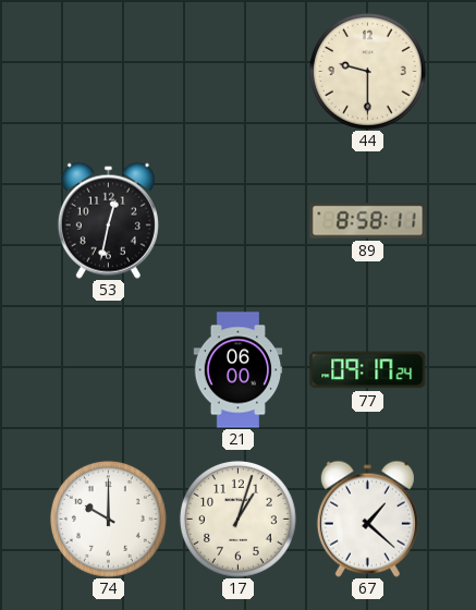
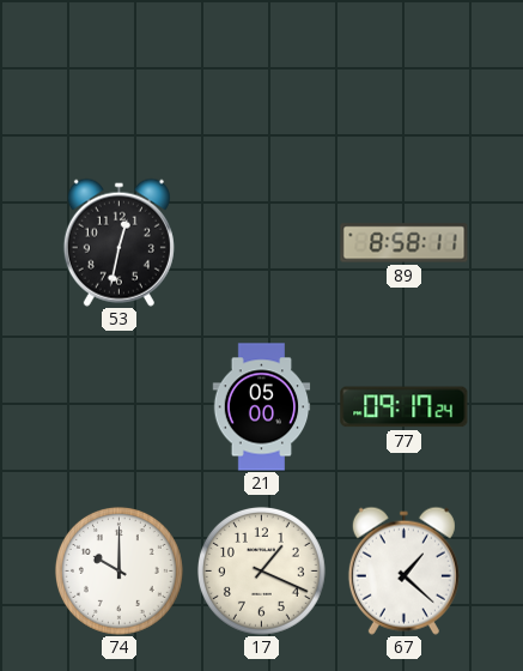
44: 9:30 -> none
21: 06:00 -> 05:00
17: 1:03 -> 1:19
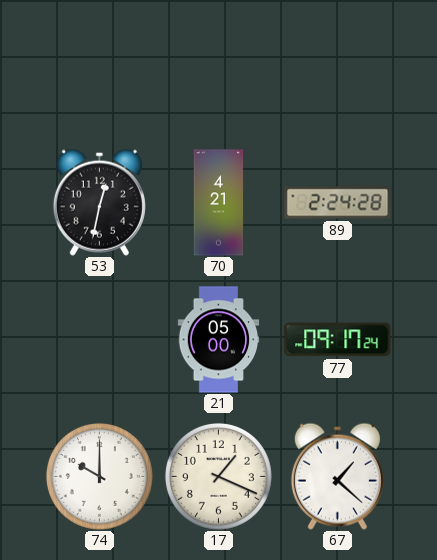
70: none -> 4:21
89: 8:58 -> 2:24
